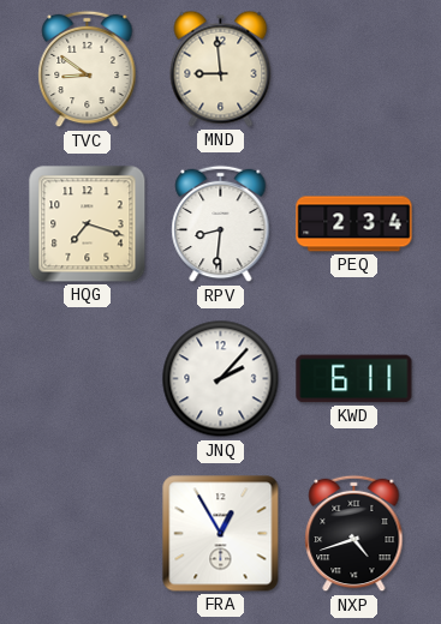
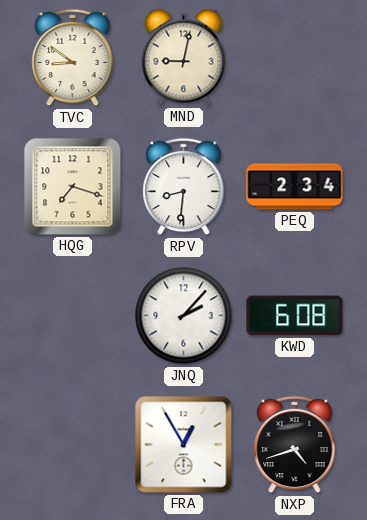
MND: 8:59 -> 9:02
KWD: 6:11 -> 6:08
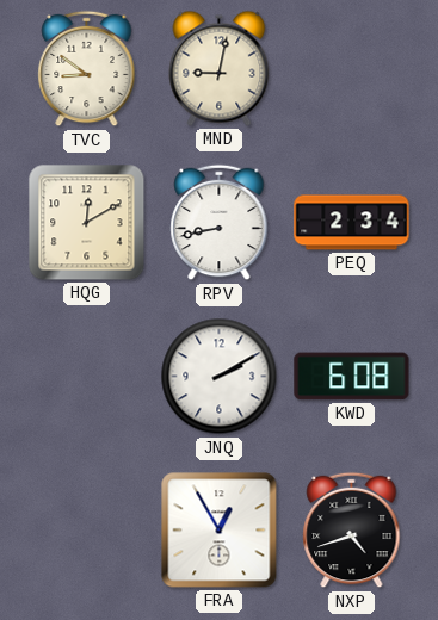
HQG: 7:18 -> 12:10
RPV: 8:31 -> 8:43
JNQ: 2:07 -> 2:10
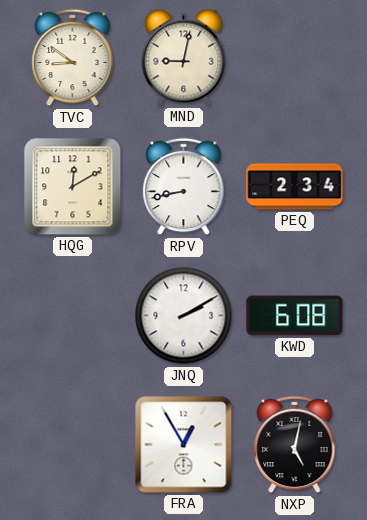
NXP: 4:42 -> 5:02
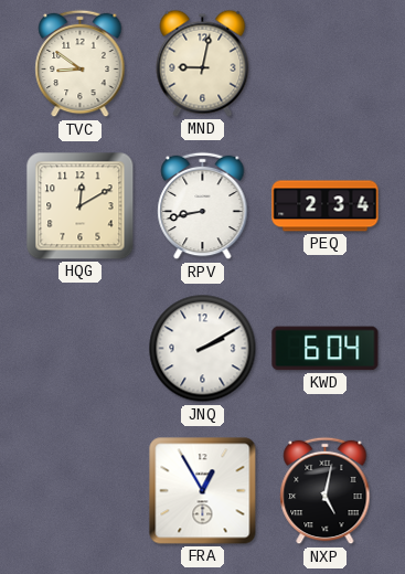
KWD: 6:08 -> 6:04
